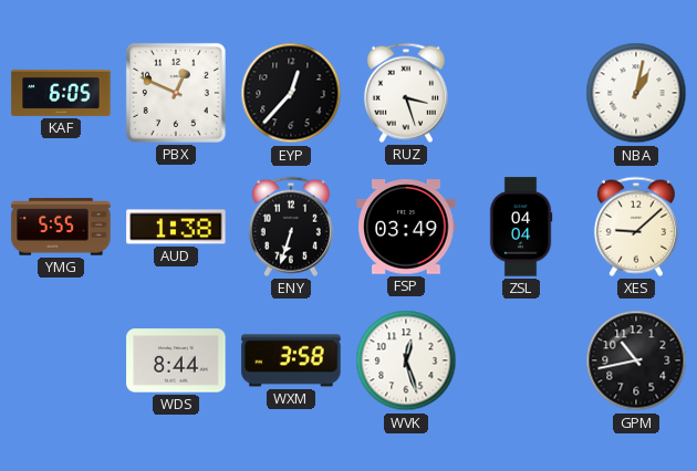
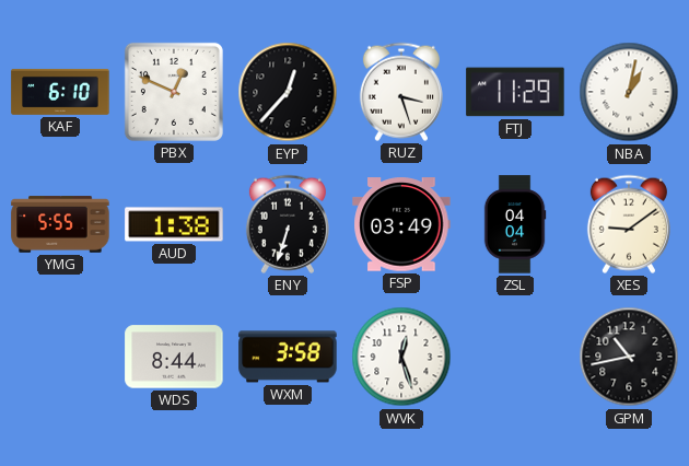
KAF: 6:05 -> 6:10
FTJ: none -> 11:29
XES: 9:08 -> 9:09
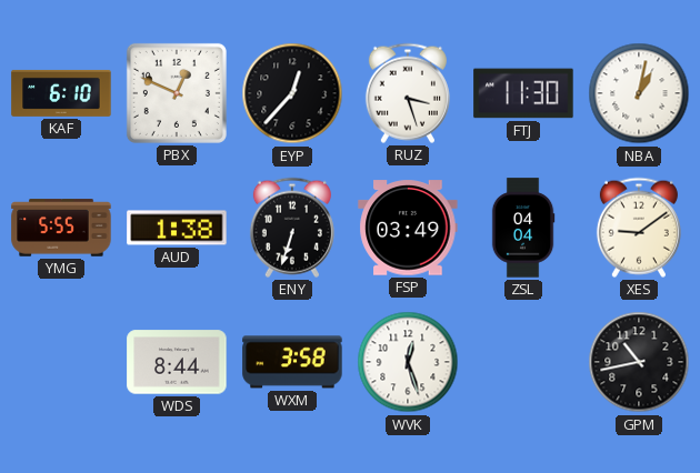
FTJ: 11:29 -> 11:30
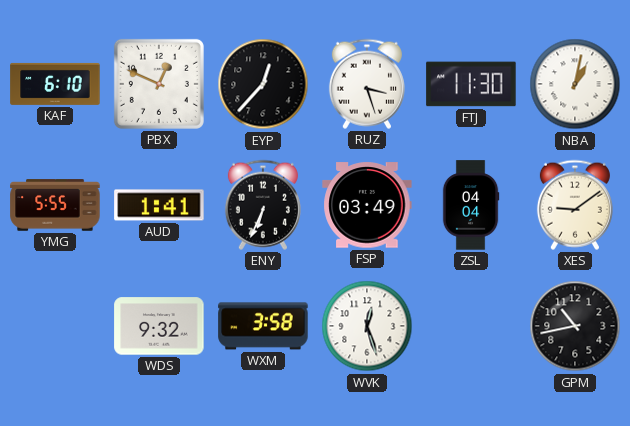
AUD: 1:38 -> 1:41
ENY: 6:33 -> 6:34
WDS: 8:44 -> 9:32
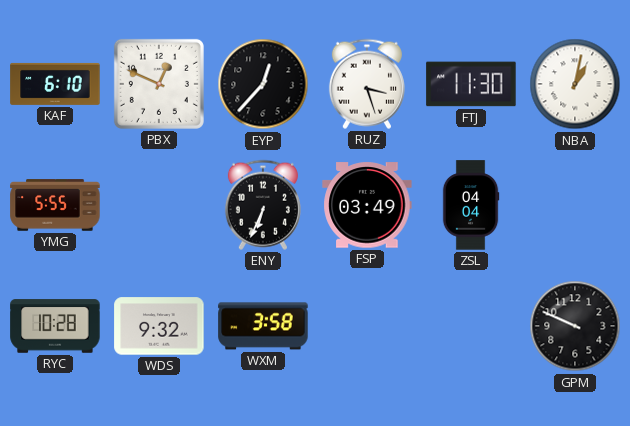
AUD: 1:41 -> none
XES: 9:09 -> none
RYC: none -> 10:28
WVK: 12:27 -> none
GPM: 10:43 -> 9:49
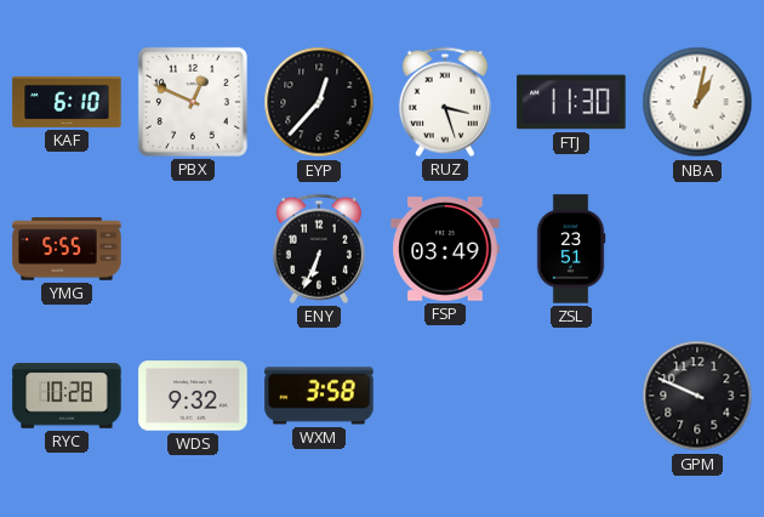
ZSL: 04:04 -> 23:51
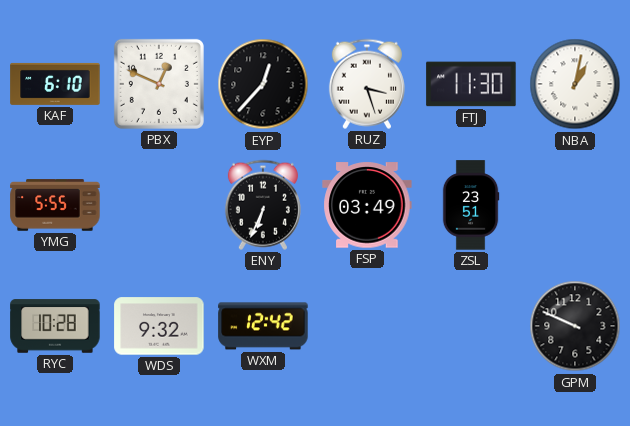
WXM: 3:58 -> 12:42
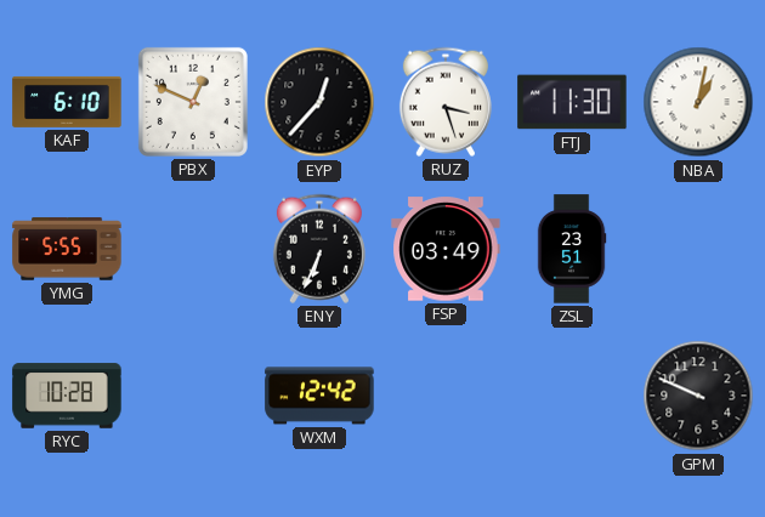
WDS: 9:32 -> none
